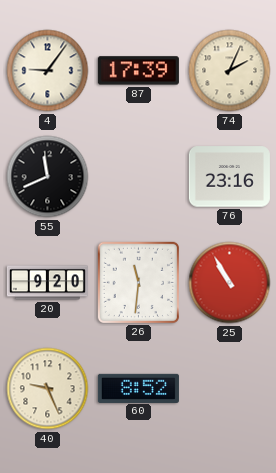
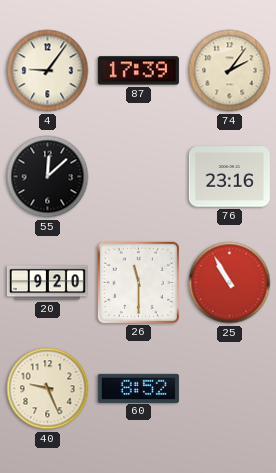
74: 2:04 -> 2:06
55: 11:41 -> 12:08
26: 11:31 -> 11:30
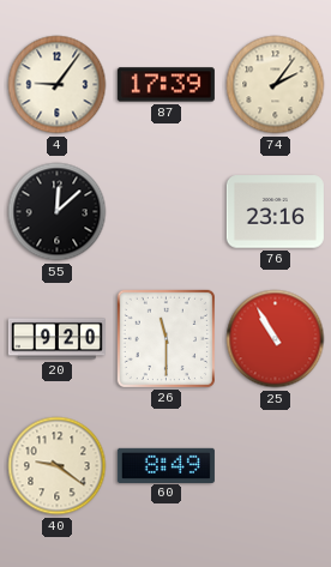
40: 9:26 -> 9:21
60: 8:52 -> 8:49
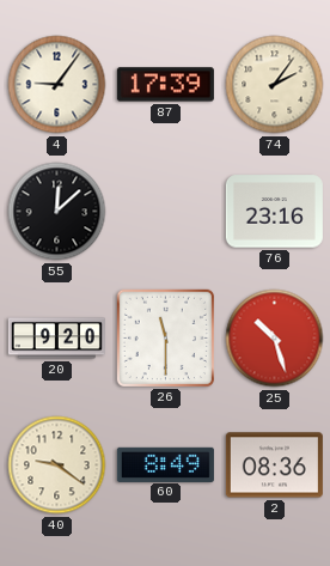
25: 10:55 -> 10:27
2: none -> 08:36
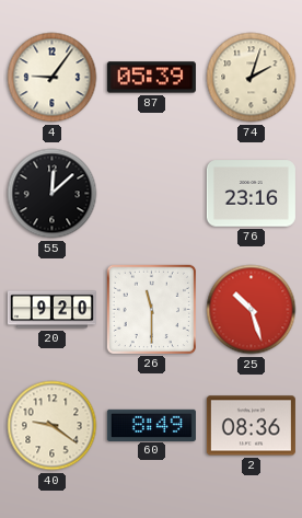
87: 17:39 -> 05:39
74: 2:06 -> 2:03
